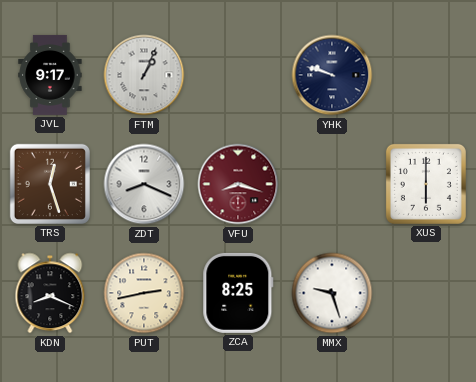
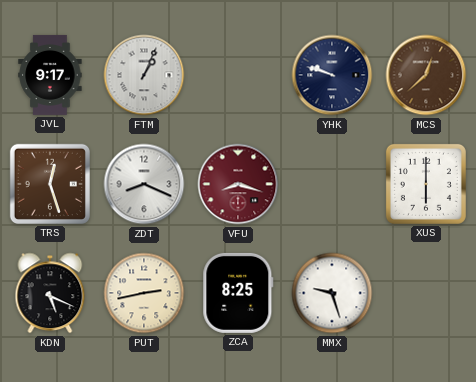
MCS: none -> 12:38
KDN: 8:19 -> 5:19
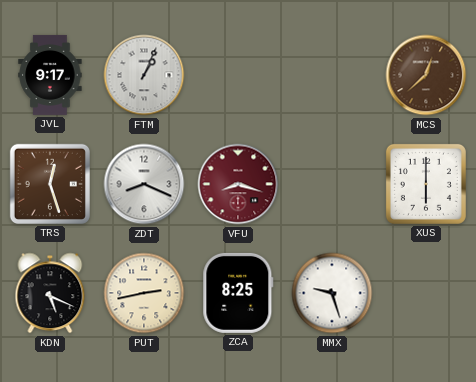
YHK: 9:48 -> none
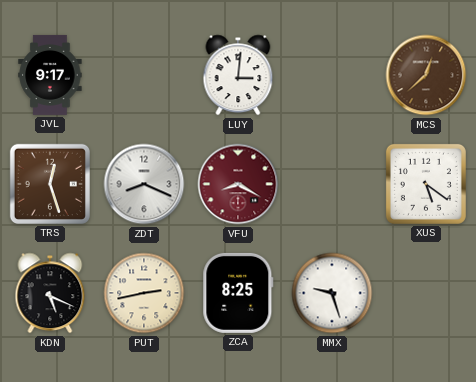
FTM: 1:04 -> none
LUY: none -> 3:01
VFU: 8:18 -> 8:20
XUS: 6:00 -> 5:21
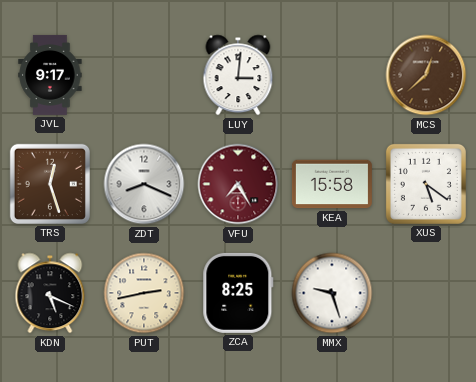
VFU: 8:20 -> 7:25
KEA: none -> 15:58
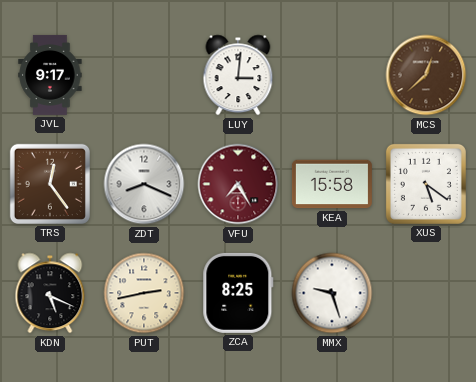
TRS: 12:27 -> 12:24
